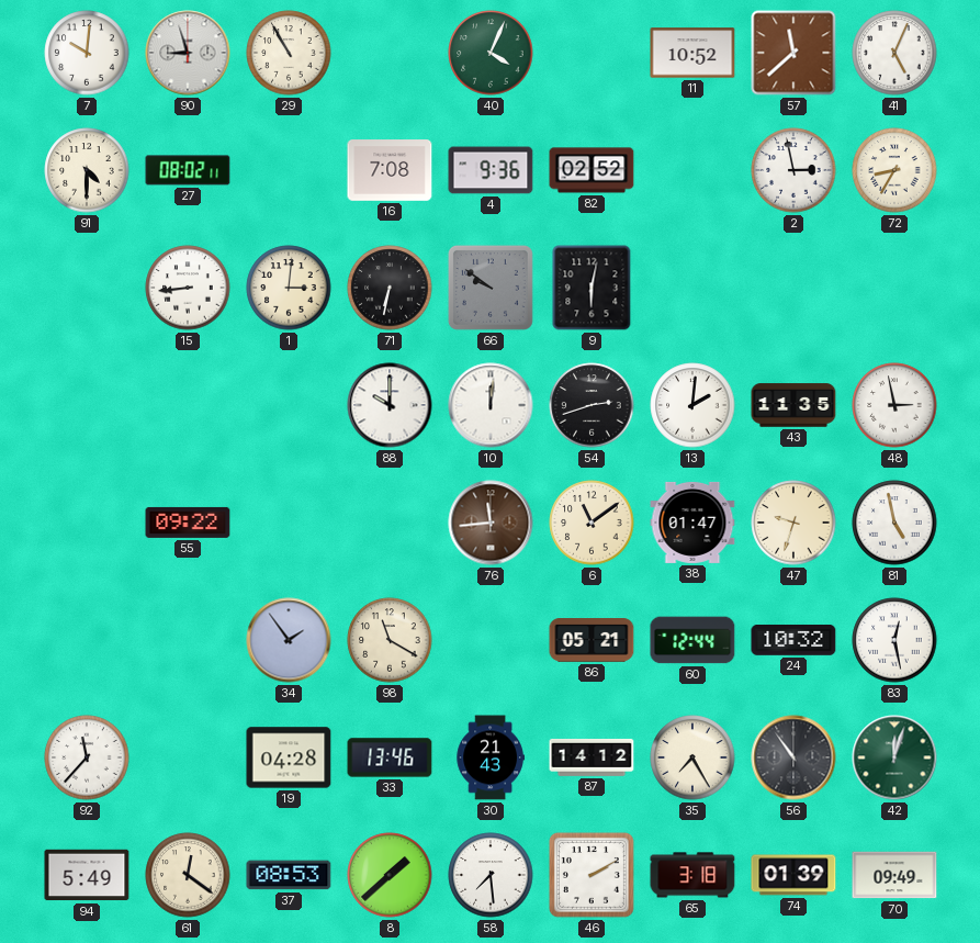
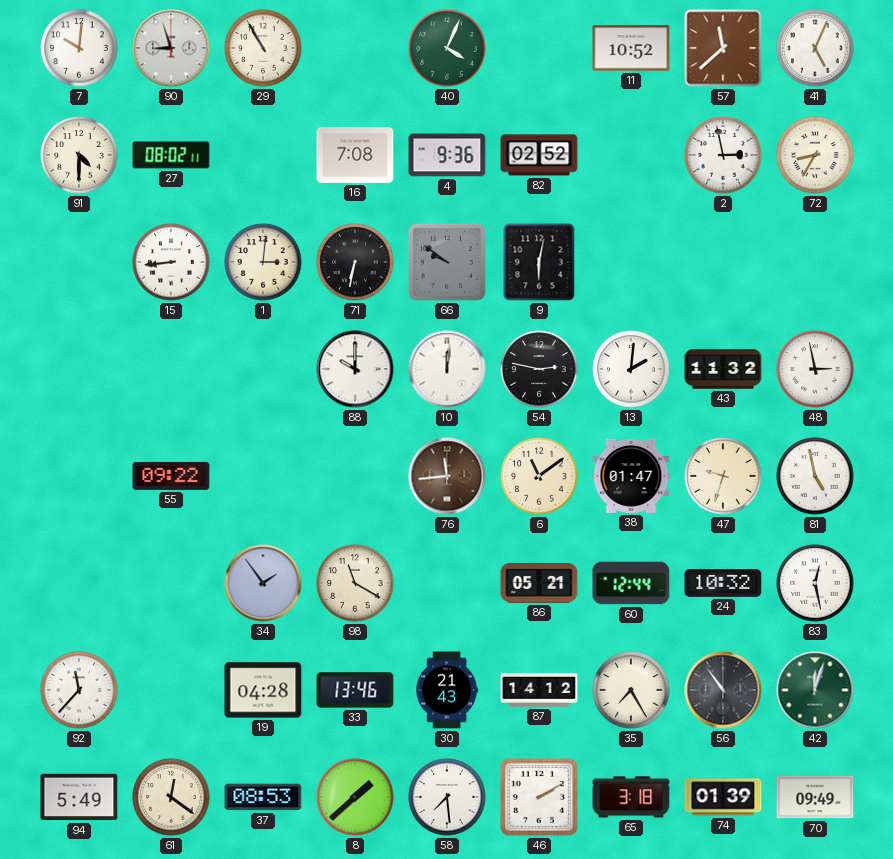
54: 2:42 -> 2:47
43: 11:35 -> 11:32
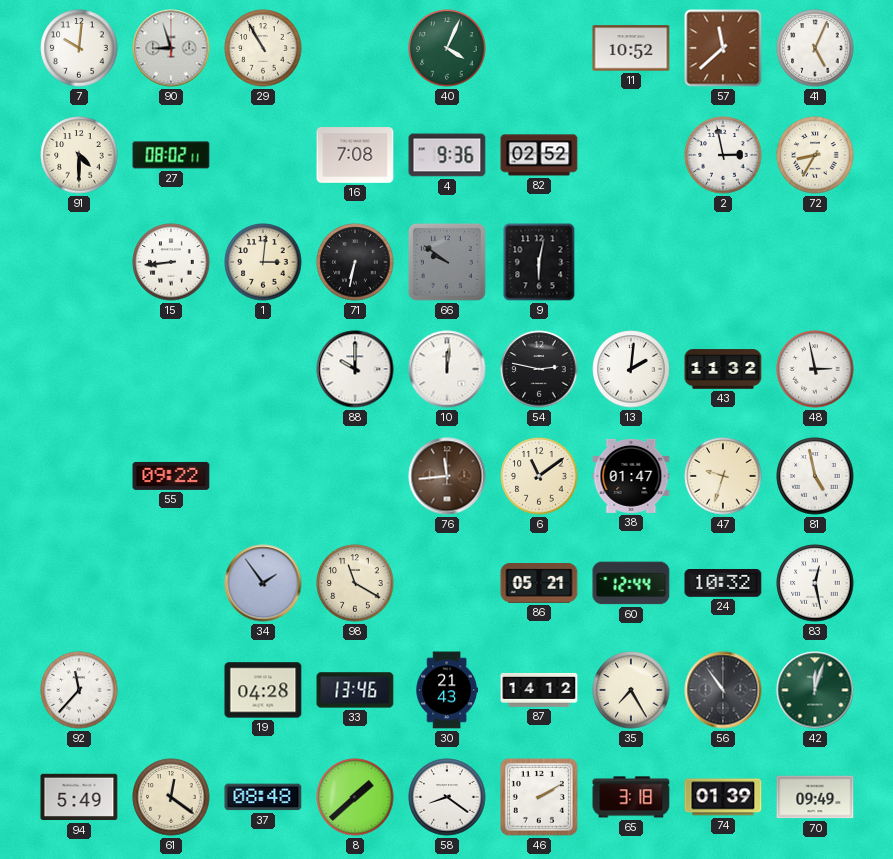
37: 08:53 -> 08:48
58: 7:29 -> 8:21
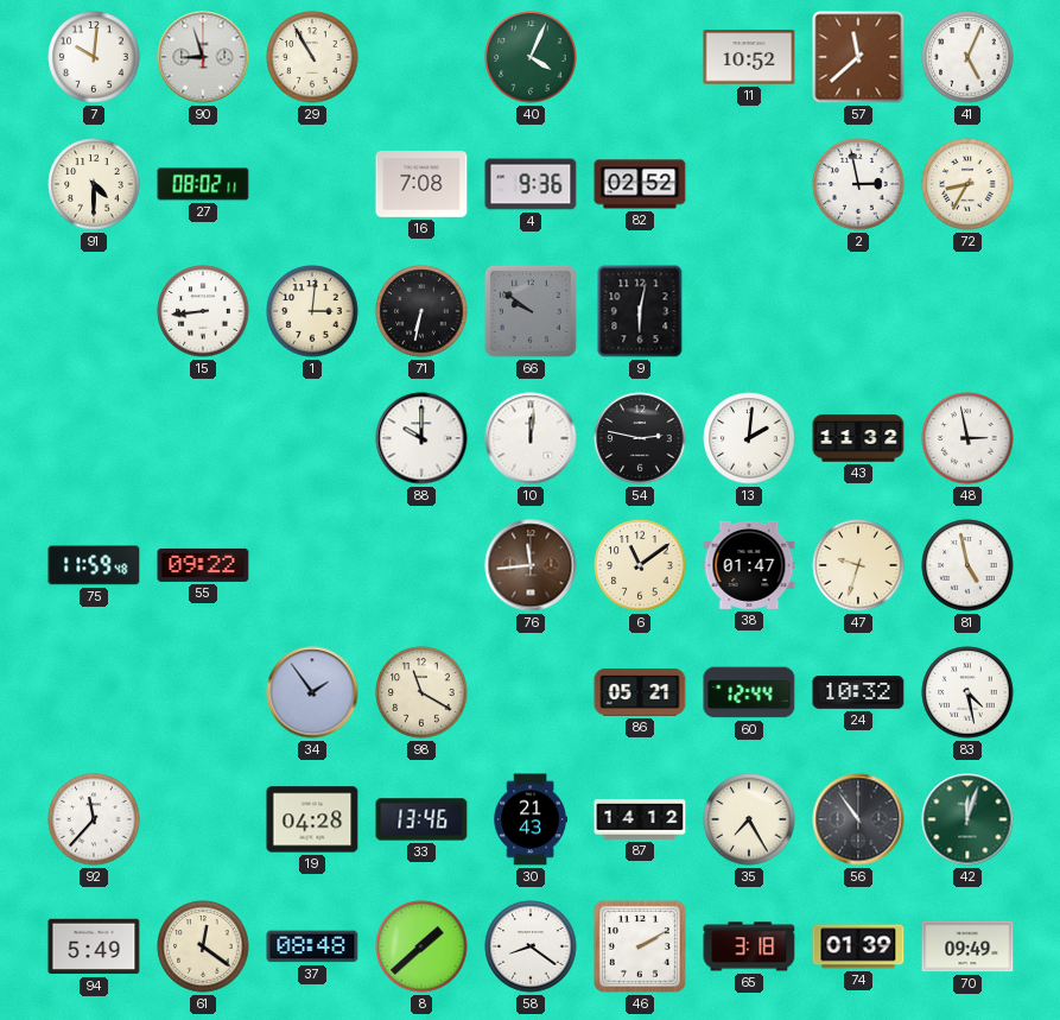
75: none -> 11:59
83: 12:28 -> 4:28
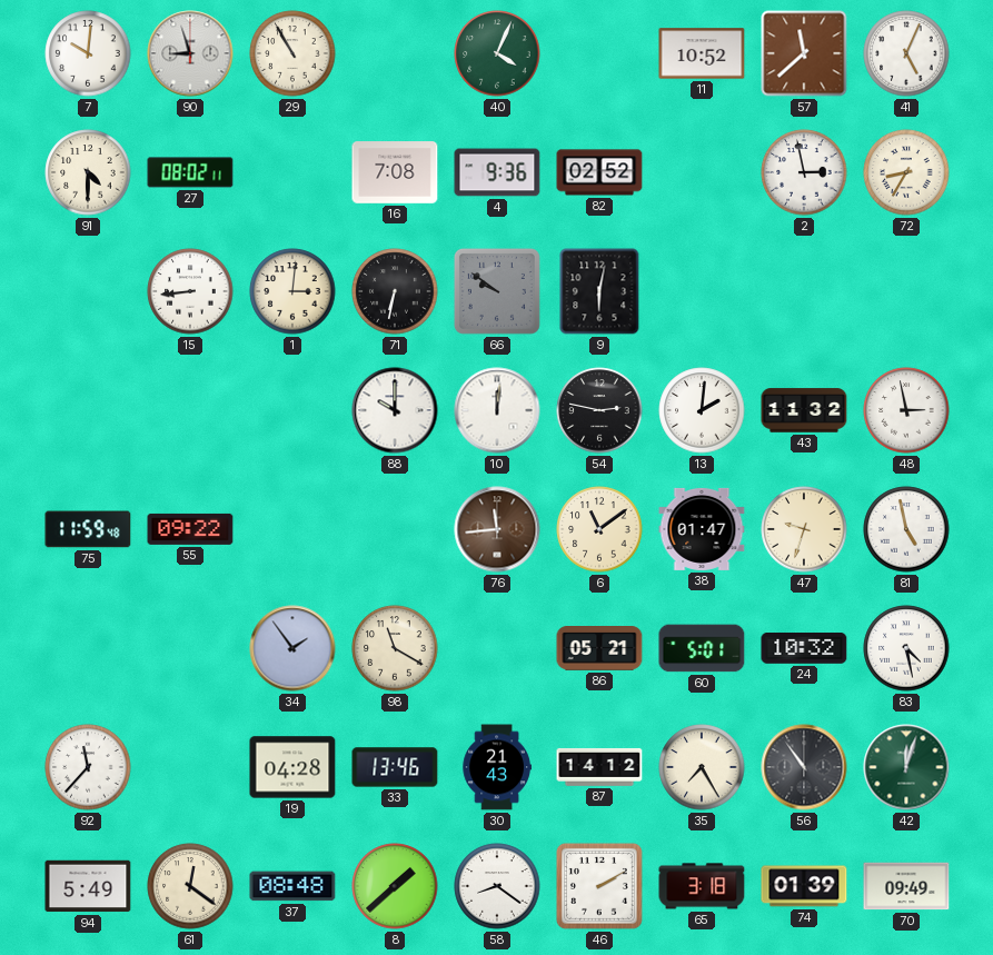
60: 12:44 -> 5:01
